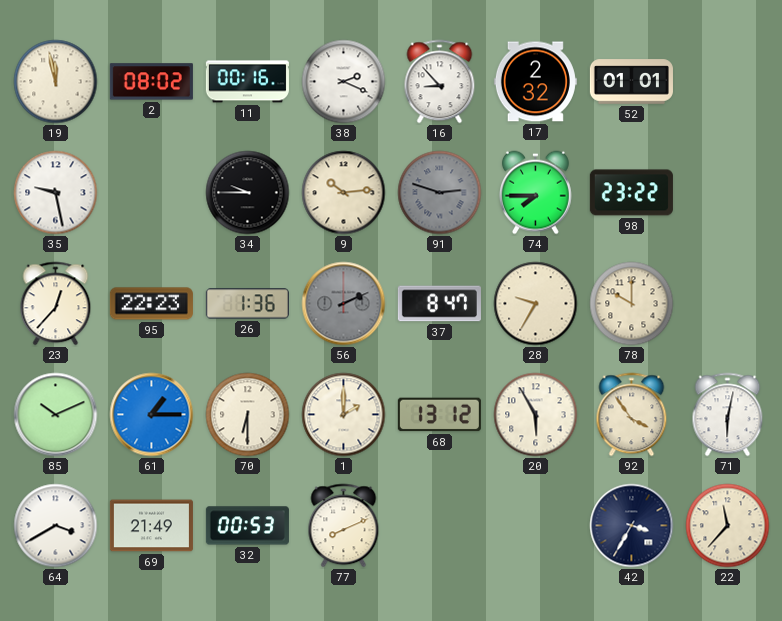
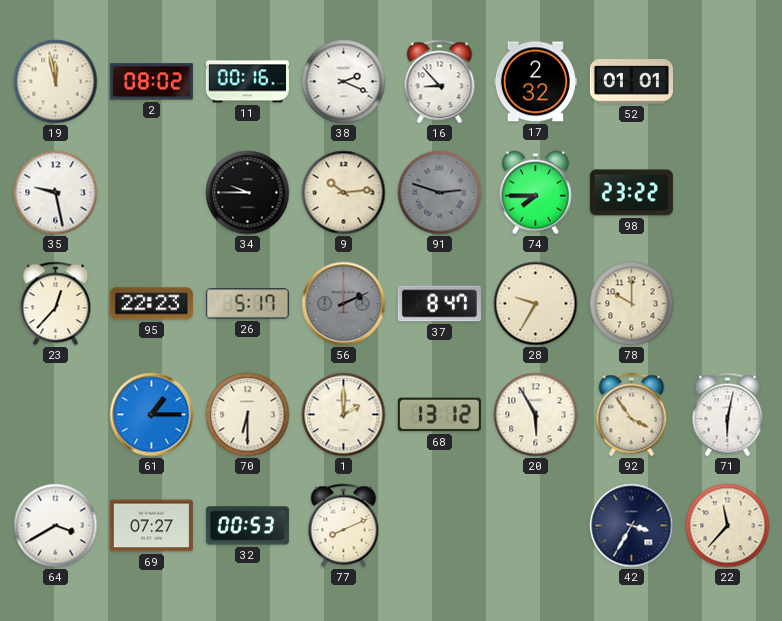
26: 1:36 -> 5:17
85: 10:11 -> none
69: 21:49 -> 07:27
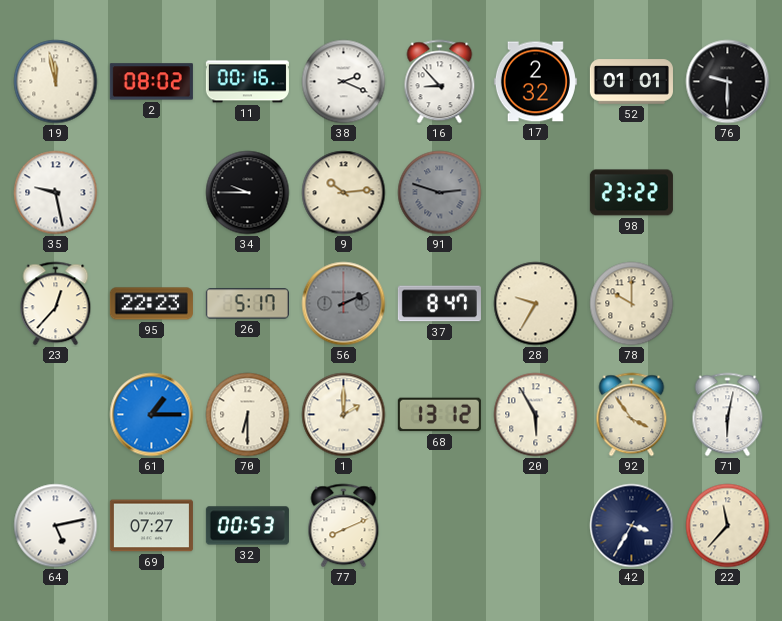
76: none -> 9:30
74: 7:45 -> none
64: 3:40 -> 5:13
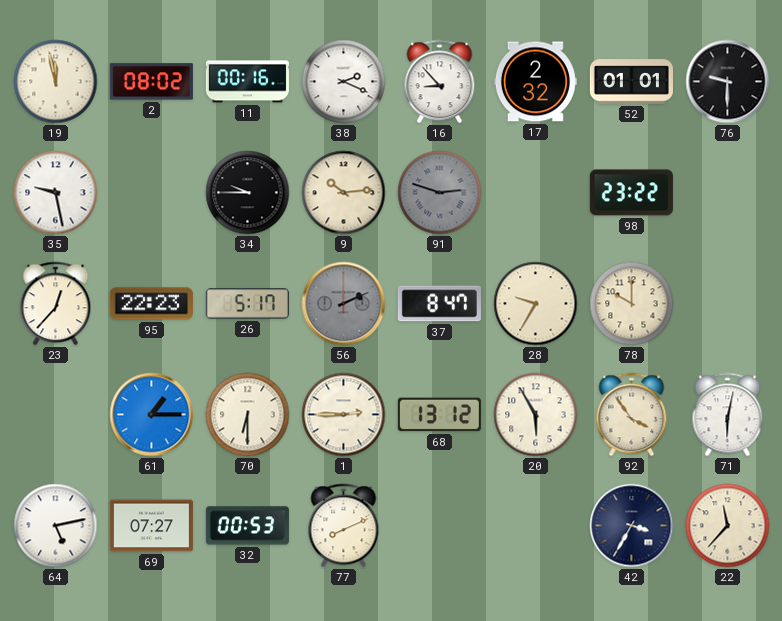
1: 2:00 -> 2:45
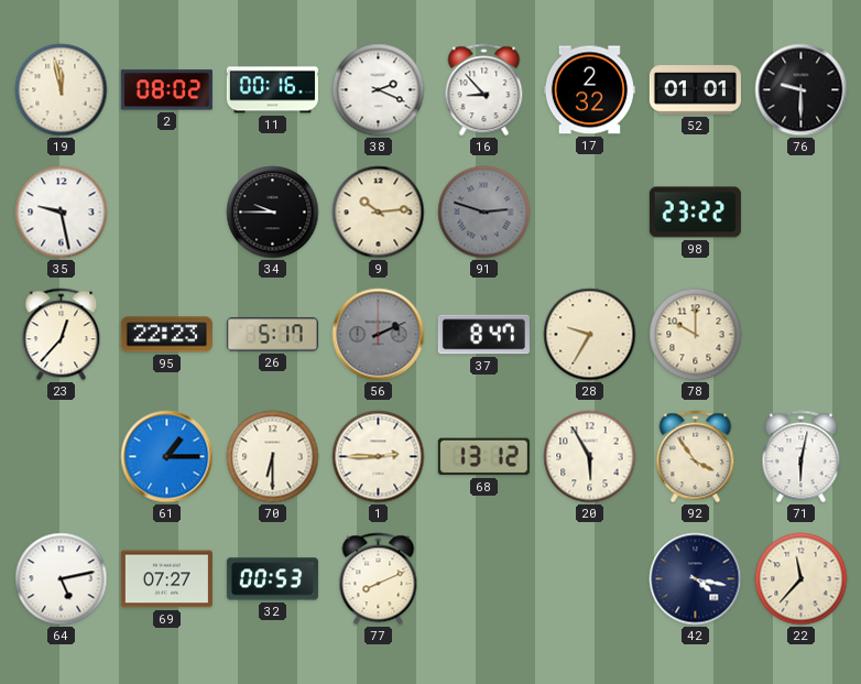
42: 3:35 -> 4:17
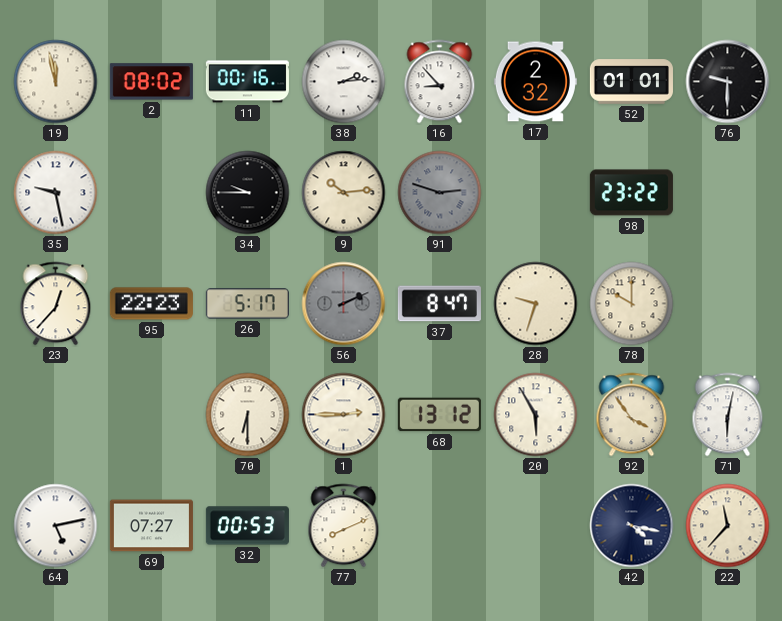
38: 2:19 -> 2:14
28: 9:35 -> 9:33
61: 1:15 -> none
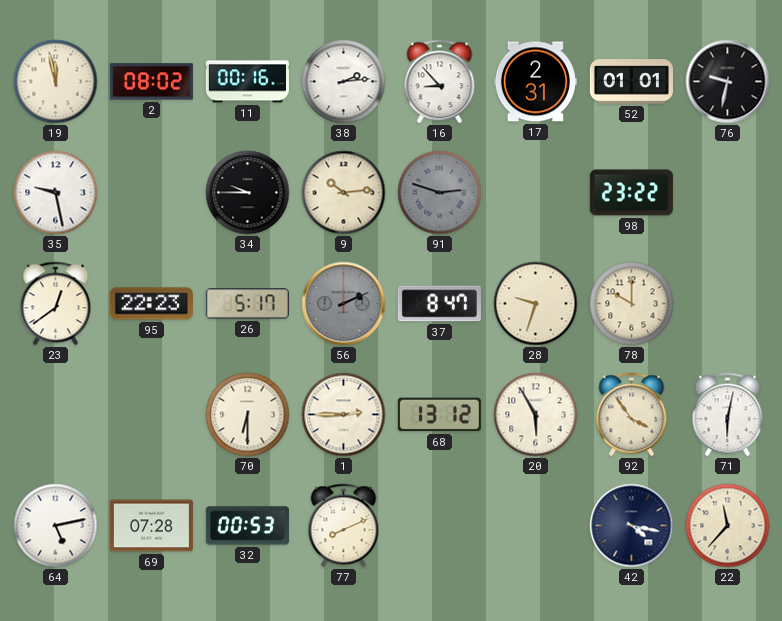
17: 2:32 -> 2:31
76: 9:30 -> 9:32
23: 12:37 -> 12:39
69: 07:27 -> 07:28
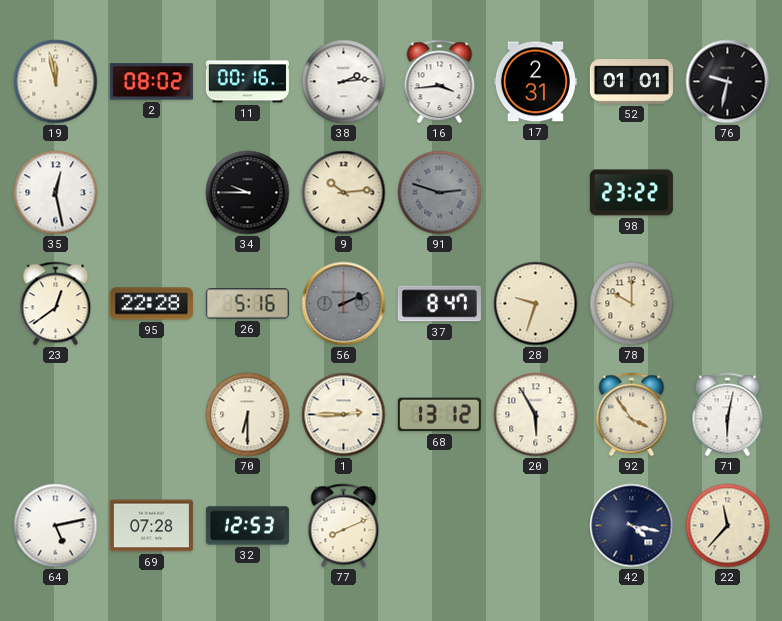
16: 8:53 -> 3:44
35: 9:28 -> 12:28
95: 22:23 -> 22:28
26: 5:17 -> 5:16
32: 00:53 -> 12:53
